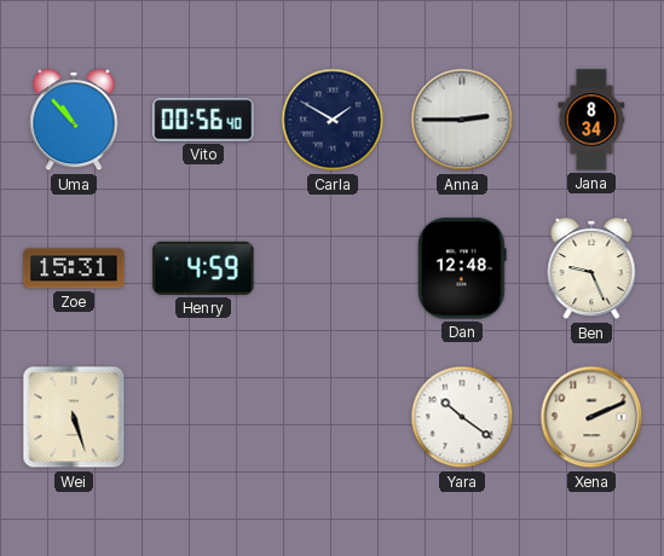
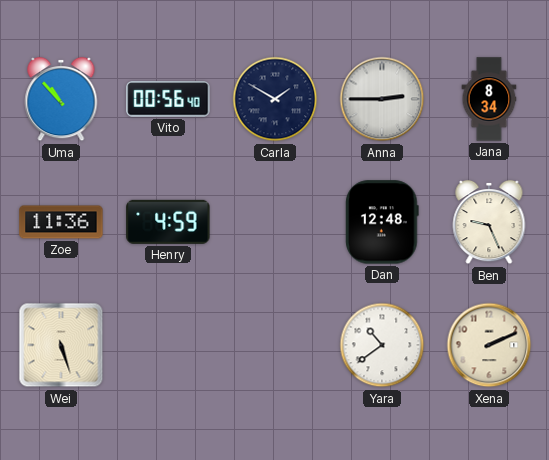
Zoe: 15:31 -> 11:36
Yara: 10:21 -> 10:39
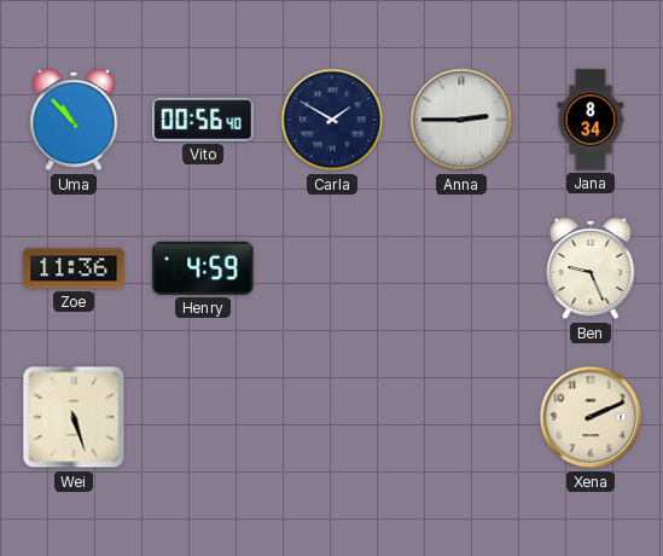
Dan: 12:48 -> none
Yara: 10:39 -> none
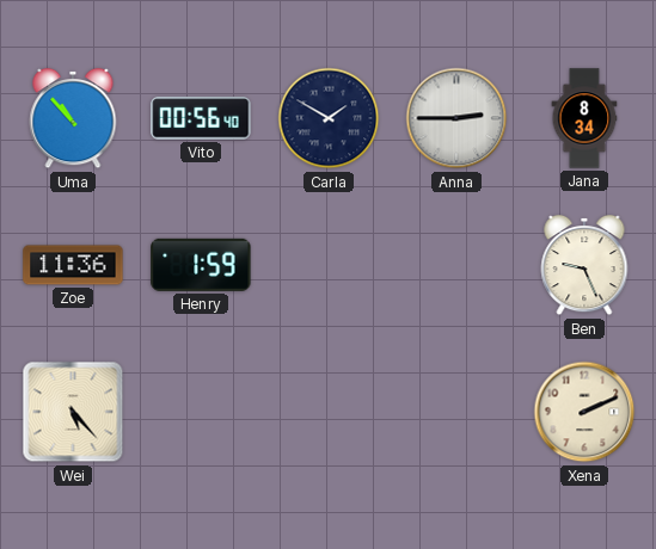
Henry: 4:59 -> 1:59
Wei: 5:27 -> 5:23
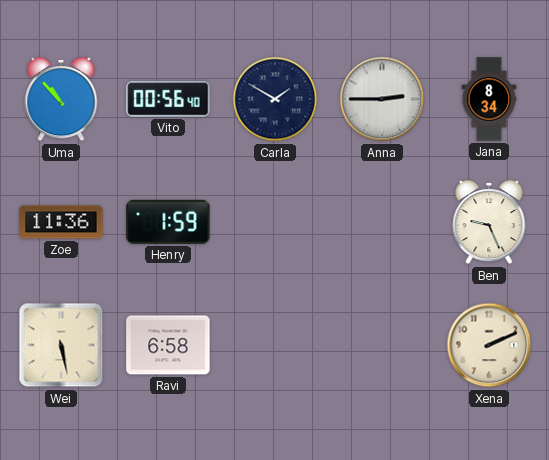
Wei: 5:23 -> 5:28
Ravi: none -> 6:58
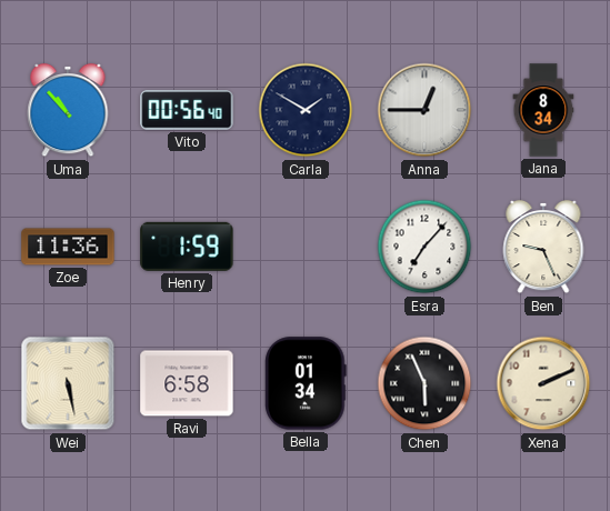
Anna: 2:45 -> 12:45
Esra: none -> 7:07
Bella: none -> 01:34
Chen: none -> 5:56
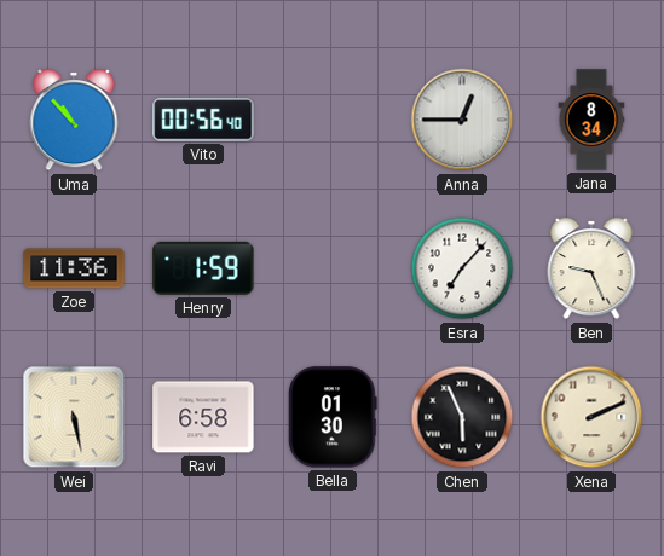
Carla: 1:50 -> none
Bella: 01:34 -> 01:30
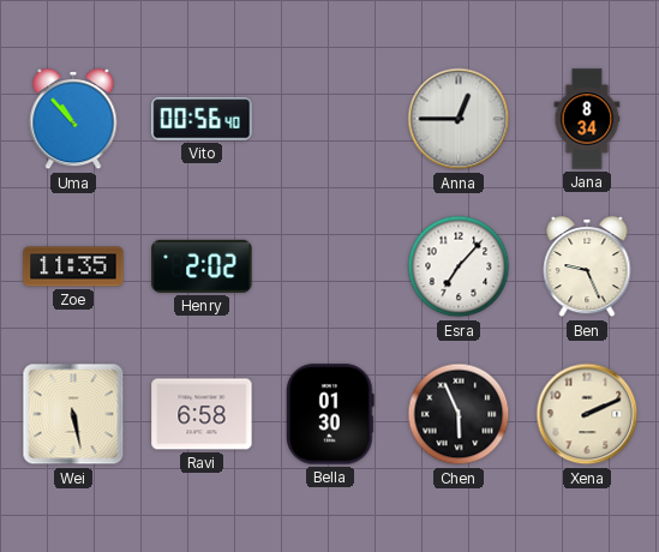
Zoe: 11:36 -> 11:35
Henry: 1:59 -> 2:02
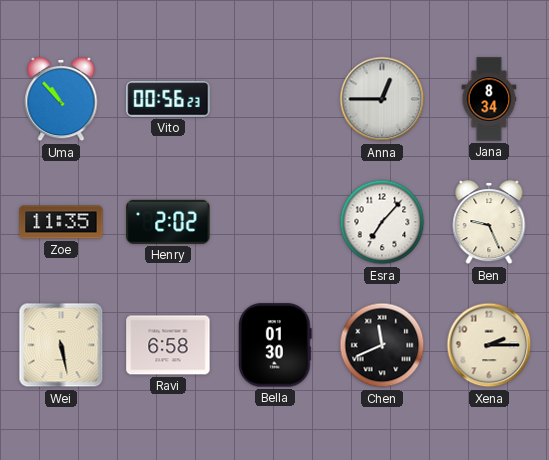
Vito: 00:56:40 -> 00:56:23
Chen: 5:56 -> 11:41
Xena: 2:11 -> 2:15
